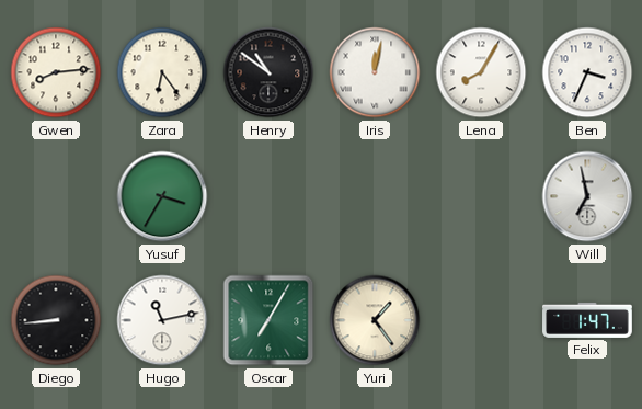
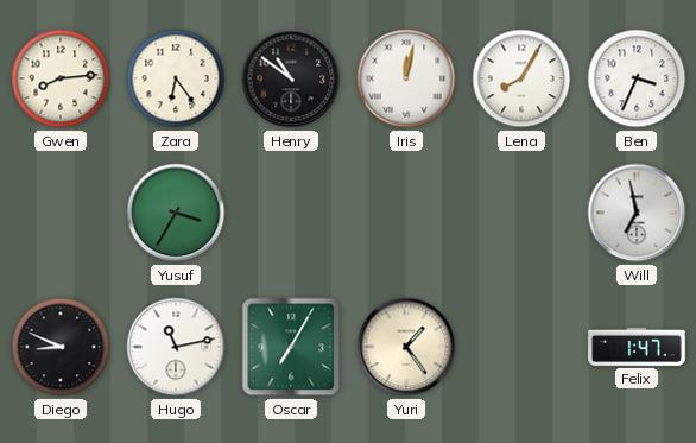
Diego: 8:44 -> 8:49
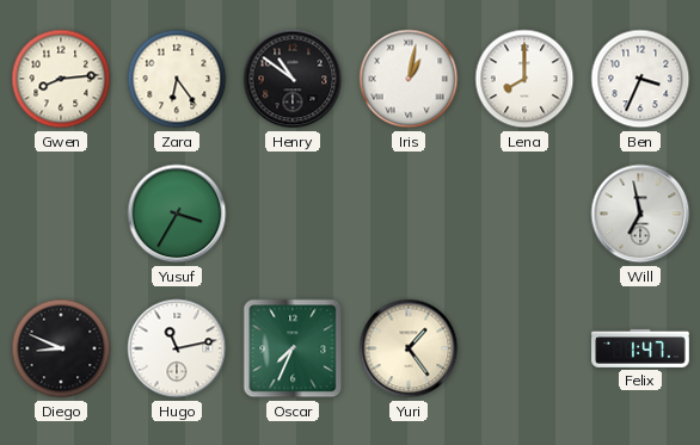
Iris: 12:02 -> 1:02
Lena: 8:05 -> 8:00
Oscar: 7:05 -> 7:34
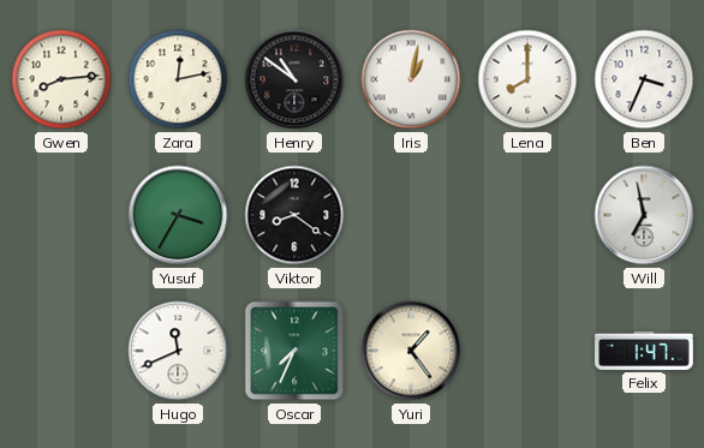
Zara: 6:24 -> 12:13
Viktor: none -> 8:21
Diego: 8:49 -> none
Hugo: 11:13 -> 11:41
